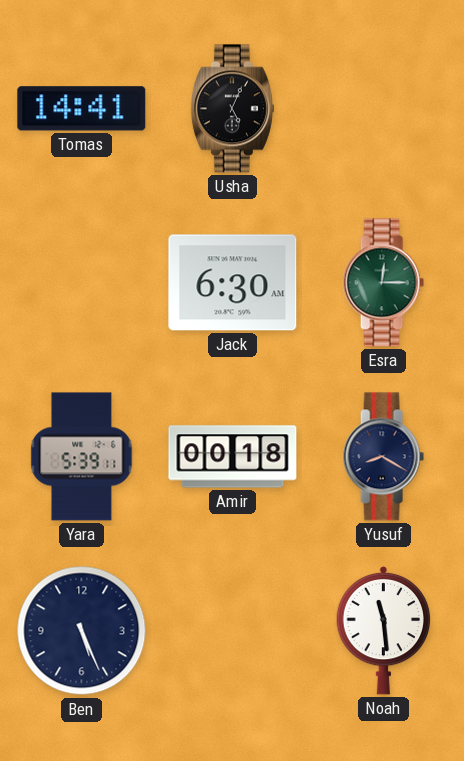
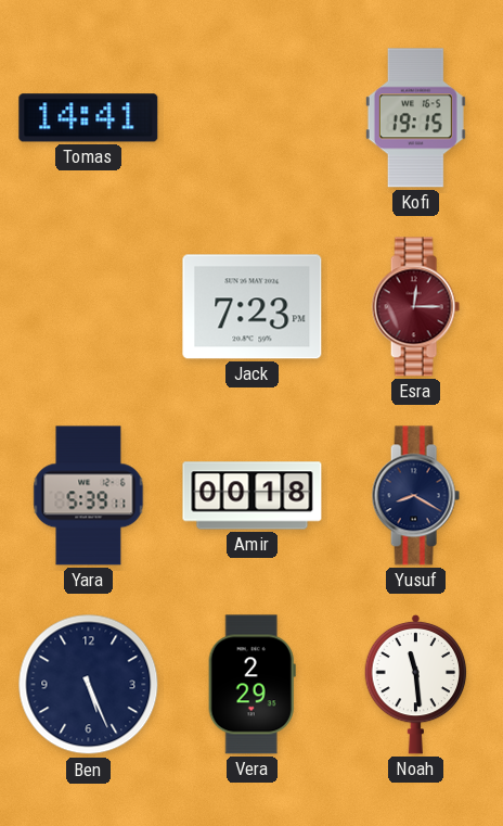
Usha: 5:04 -> none
Kofi: none -> 19:15
Jack: 6:30 -> 7:23
Esra dial: green -> burgundy
Vera: none -> 2:29
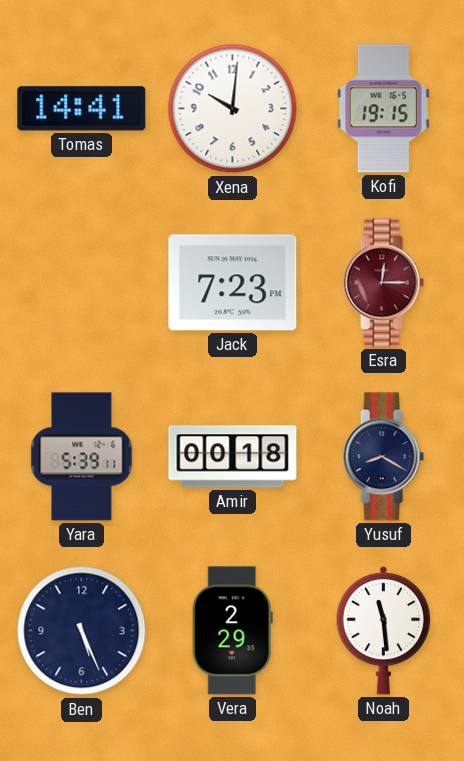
Xena: none -> 10:01
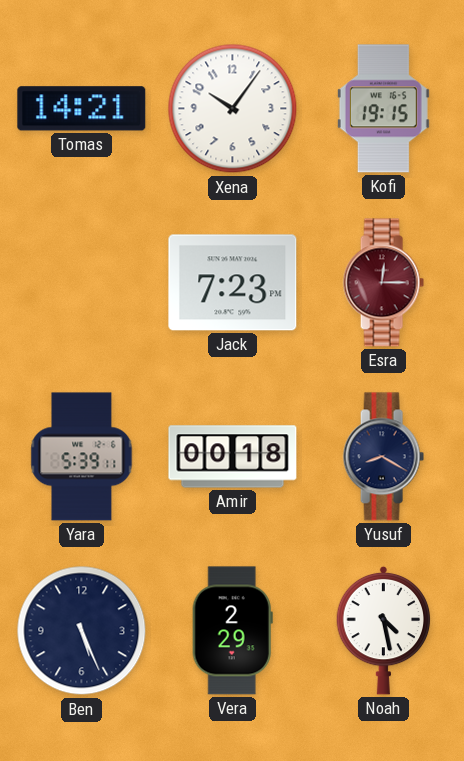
Tomas: 14:41 -> 14:21
Xena: 10:01 -> 10:06
Noah: 11:29 -> 4:28
